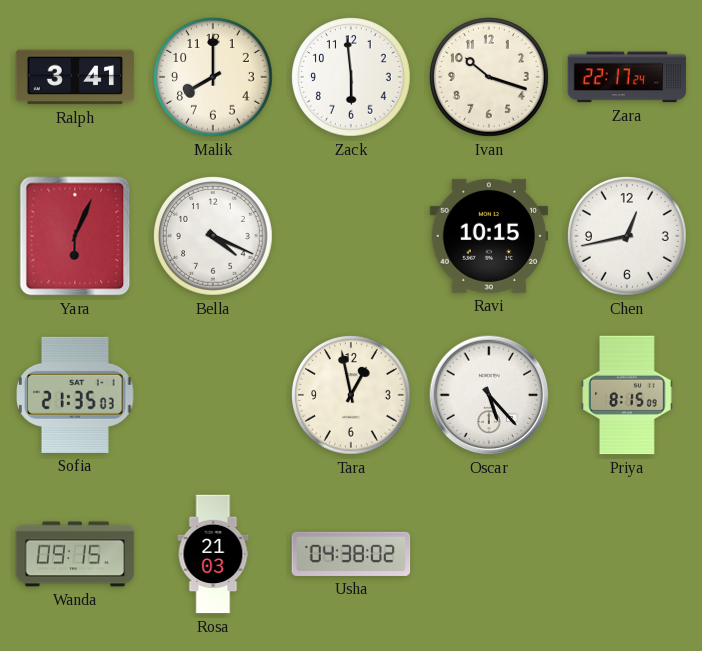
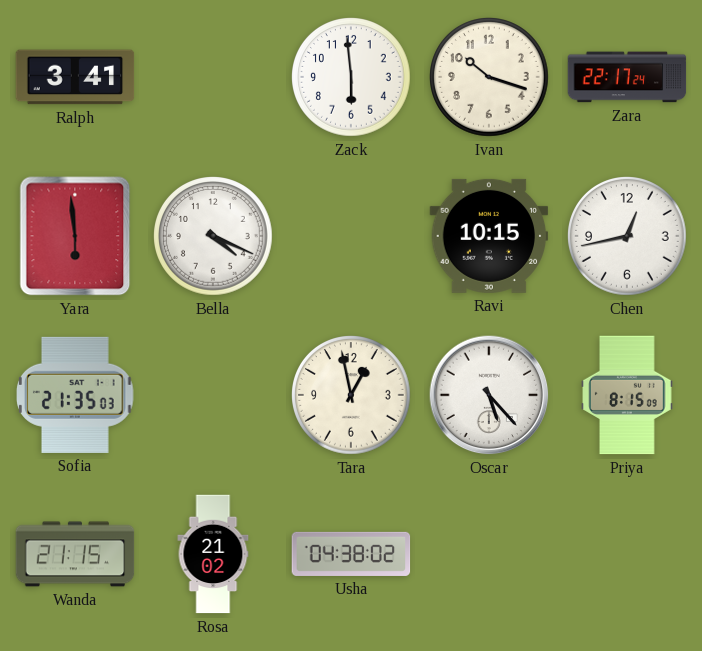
Malik: 8:00 -> none
Yara: 6:04 -> 5:59
Wanda: 09:15 -> 21:15
Rosa: 21:03 -> 21:02
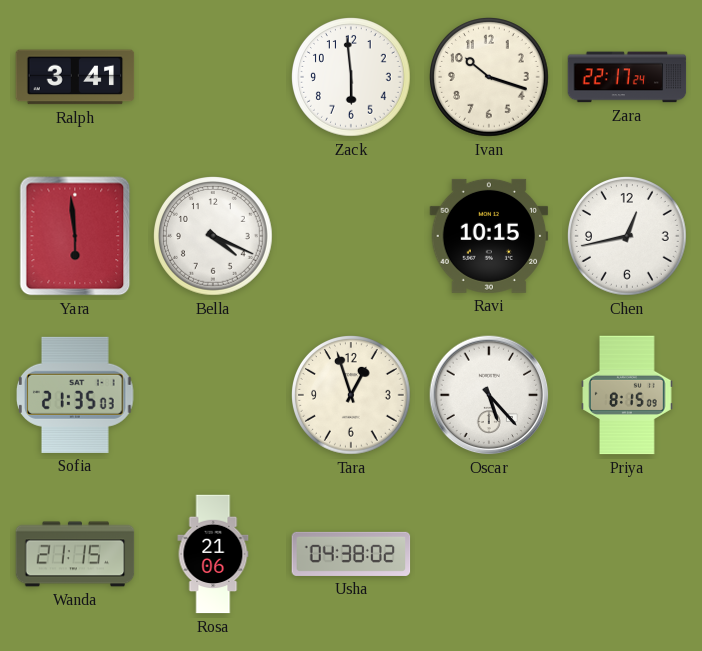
Tara: 12:58 -> 12:57
Rosa: 21:02 -> 21:06
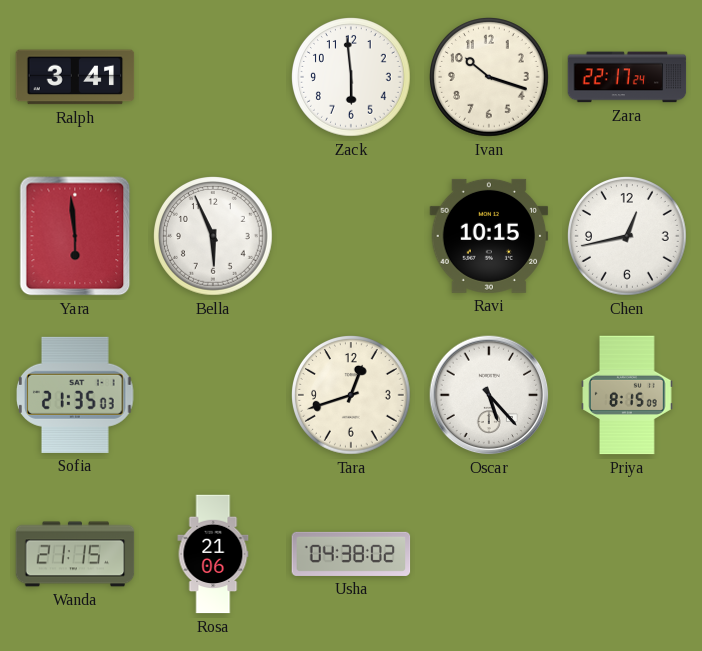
Bella: 4:19 -> 5:56
Tara: 12:57 -> 12:42
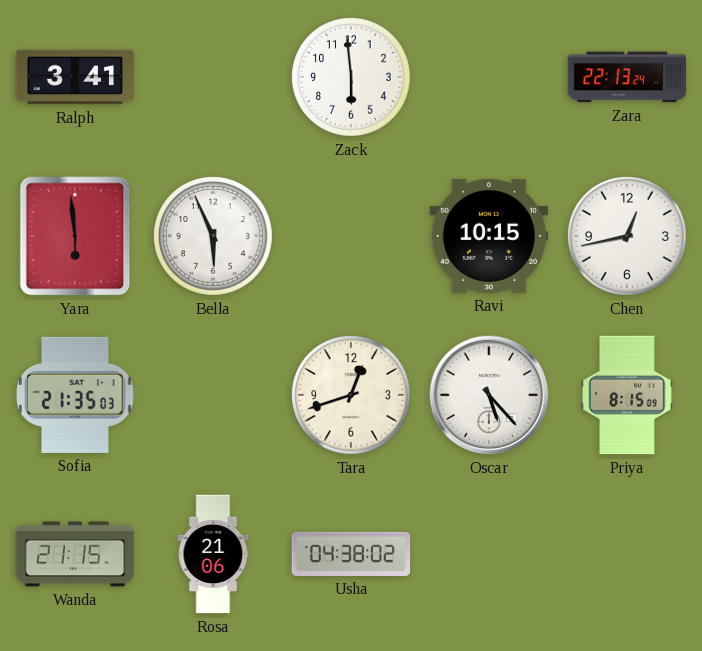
Ivan: 10:18 -> none
Zara: 22:17 -> 22:13
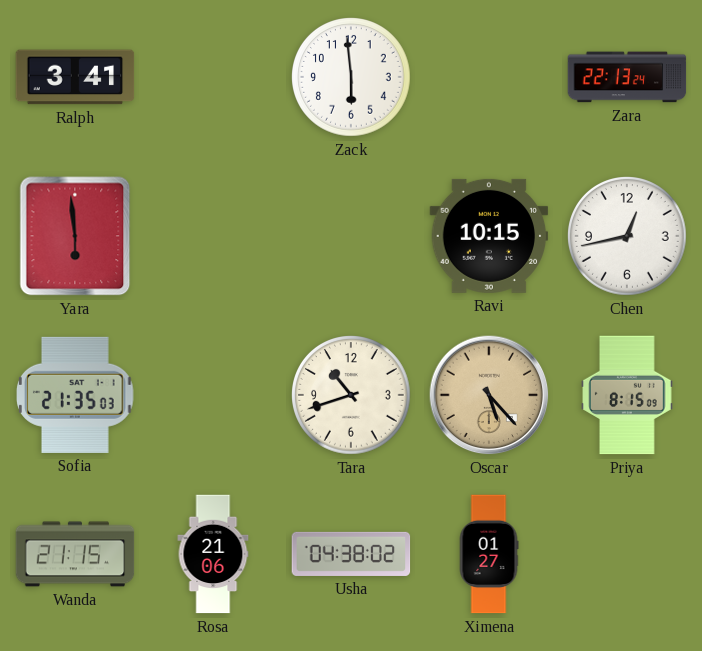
Bella: 5:56 -> none
Tara: 12:42 -> 10:42
Oscar dial: white -> champagne
Ximena: none -> 01:27
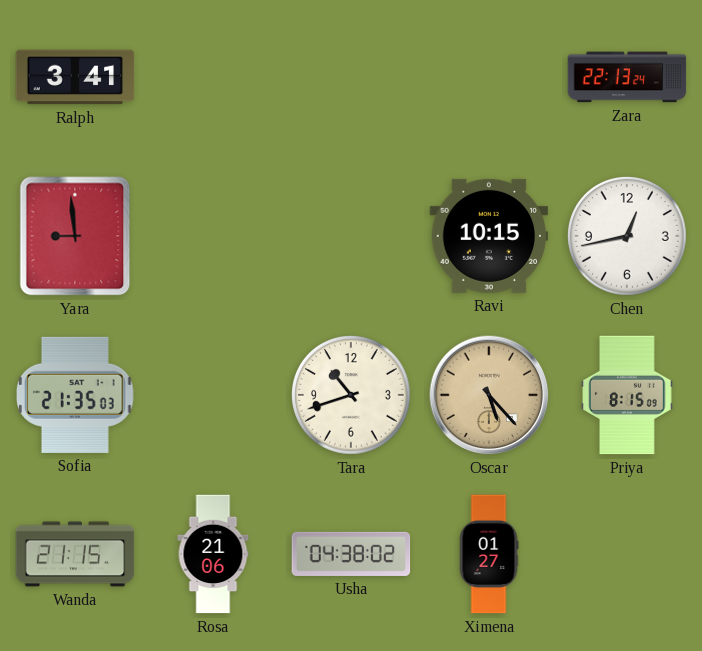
Zack: 5:59 -> none
Yara: 5:59 -> 8:59
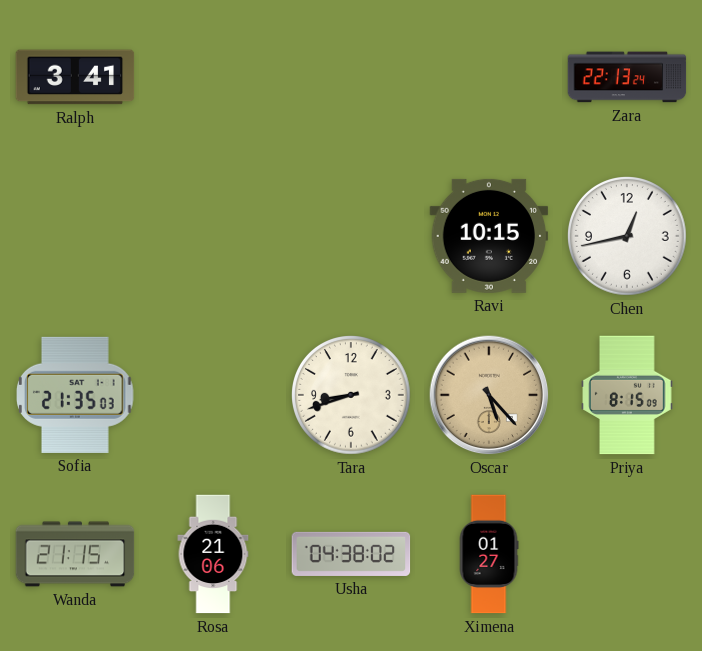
Yara: 8:59 -> none
Tara: 10:42 -> 8:42
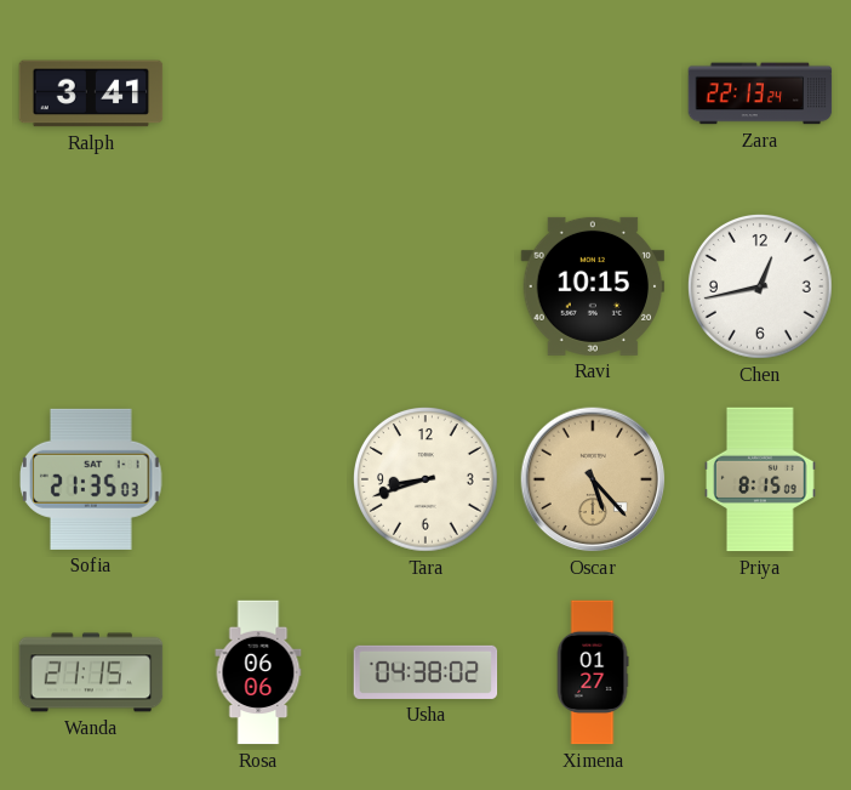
Rosa: 21:06 -> 06:06
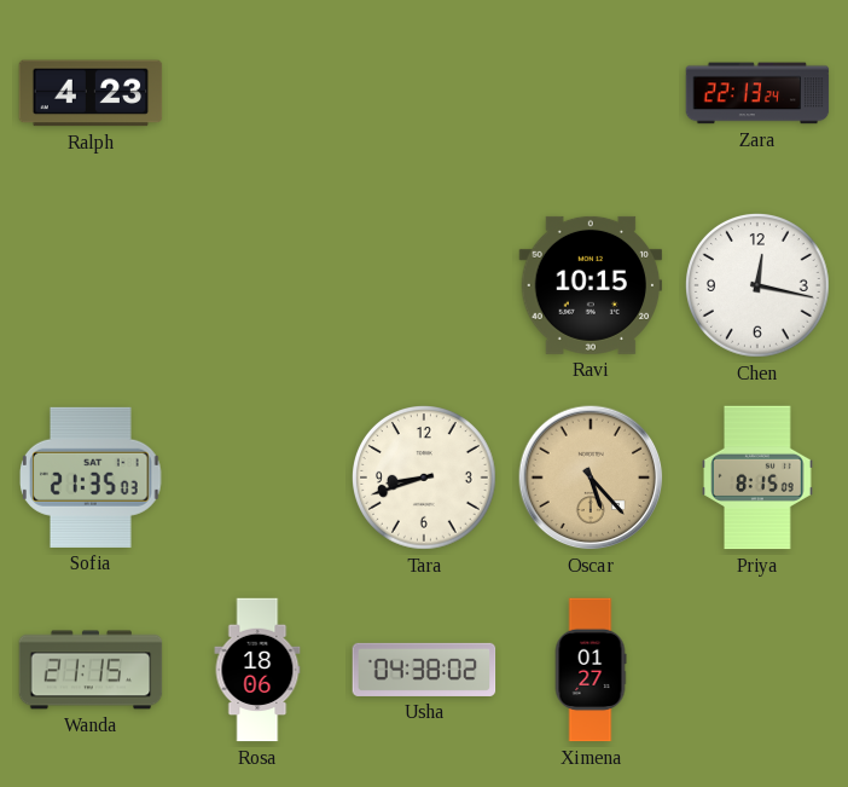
Ralph: 3:41 -> 4:23
Chen: 12:43 -> 12:17
Rosa: 06:06 -> 18:06
